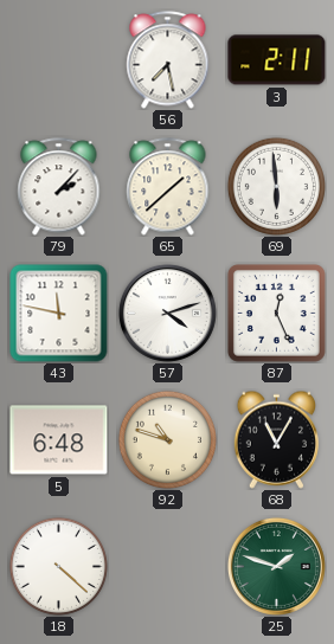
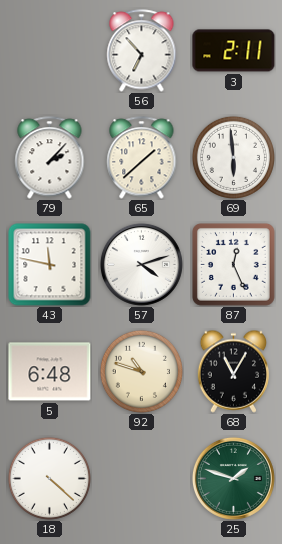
56: 7:28 -> 6:53
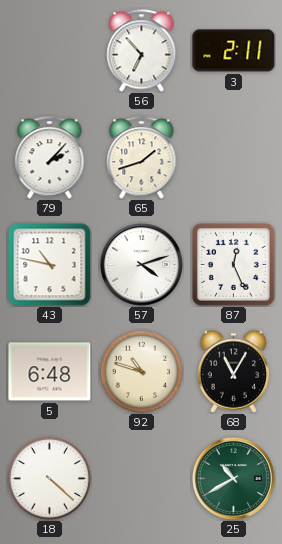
65: 1:38 -> 1:42
69: 5:59 -> none
43: 11:47 -> 10:47
25: 1:48 -> 10:40
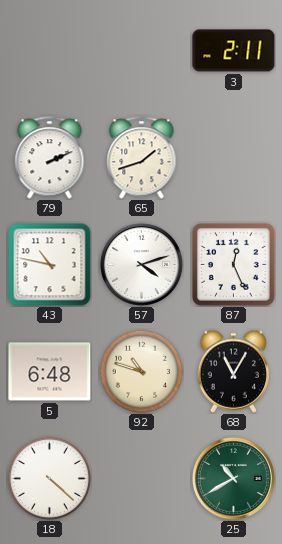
56: 6:53 -> none
79: 2:07 -> 2:11
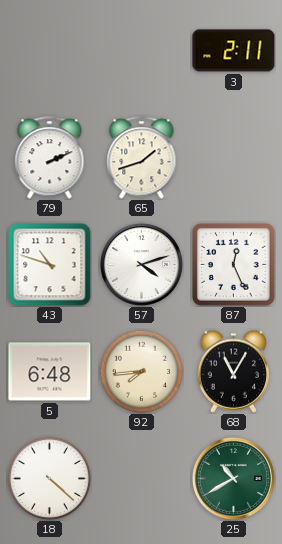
43: 10:47 -> 10:48
92: 10:48 -> 7:44
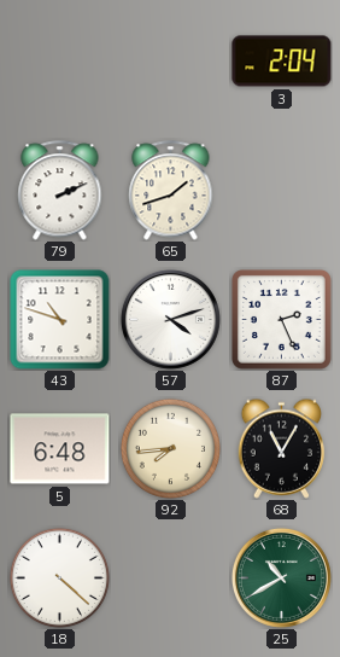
3: 2:11 -> 2:04
87: 12:26 -> 2:26
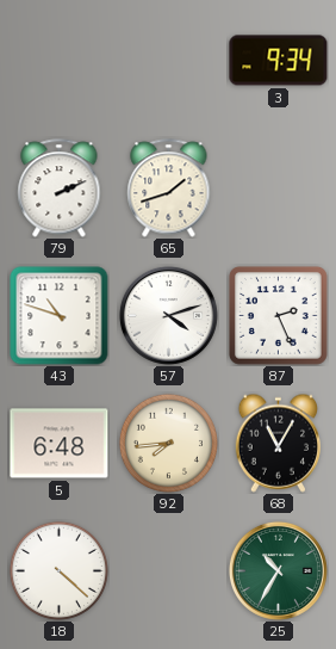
3: 2:04 -> 9:34
25: 10:40 -> 10:35
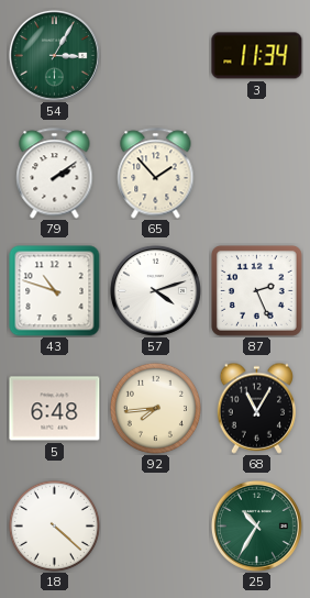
54: none -> 3:05
3: 9:34 -> 11:34
79: 2:11 -> 2:09
65: 1:42 -> 1:53
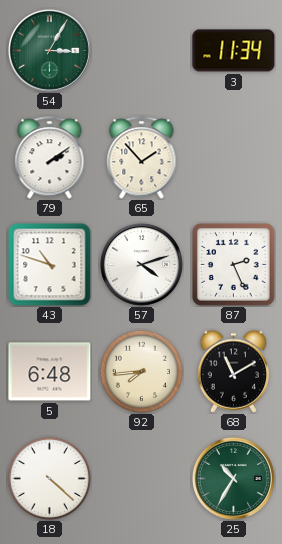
68: 11:05 -> 11:10
